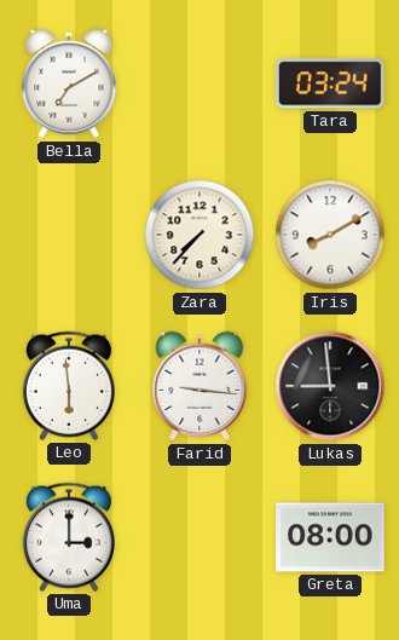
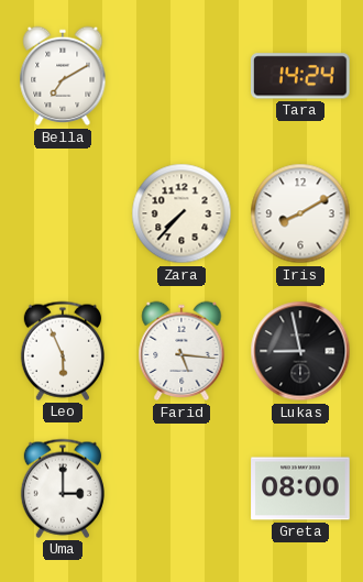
Tara: 03:24 -> 14:24
Leo: 5:59 -> 5:56
Farid: 9:16 -> 5:16
Lukas: 8:59 -> 8:58
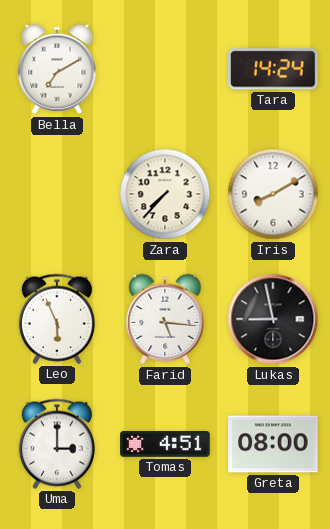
Tomas: none -> 4:51
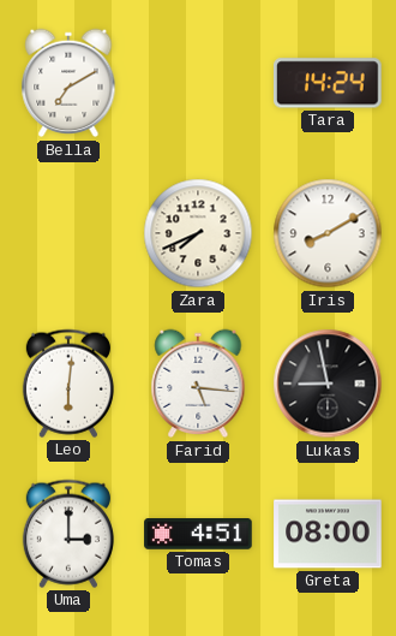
Zara: 7:37 -> 7:41
Leo: 5:56 -> 6:01
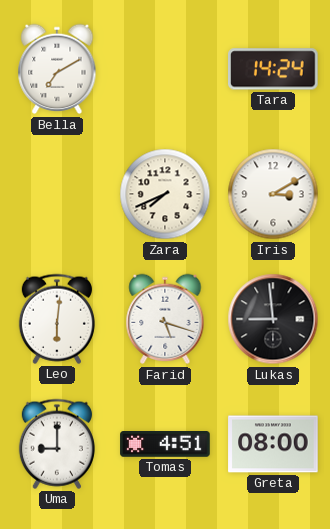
Iris: 8:10 -> 3:10
Farid: 5:16 -> 5:18
Lukas: 8:58 -> 8:59
Uma: 3:00 -> 9:00
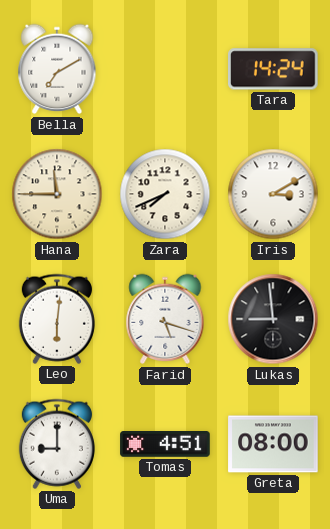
Hana: none -> 11:45
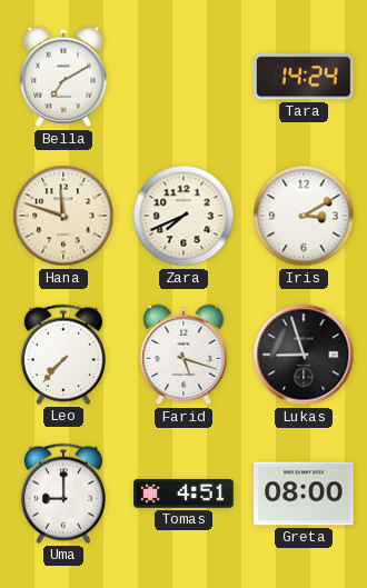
Hana: 11:45 -> 11:48
Leo: 6:01 -> 7:37
Lukas: 8:59 -> 8:57
